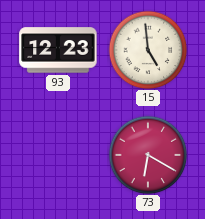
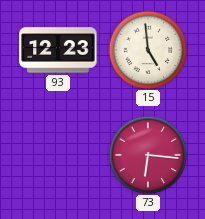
73: 6:20 -> 6:16
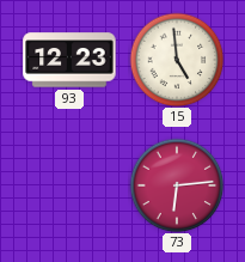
73: 6:16 -> 6:14
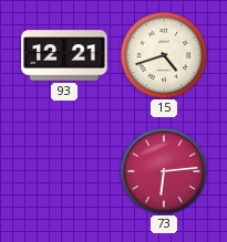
93: 12:23 -> 12:21
15: 4:59 -> 4:42
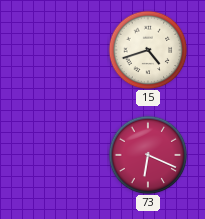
93: 12:21 -> none
73: 6:14 -> 6:19
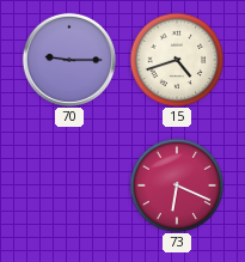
70: none -> 9:15
